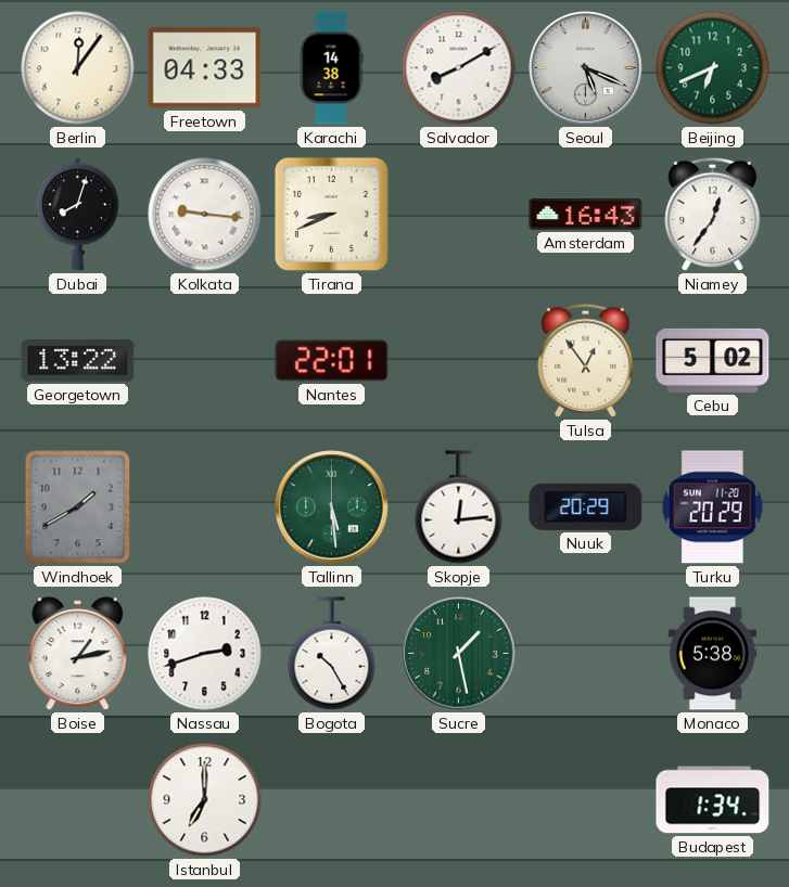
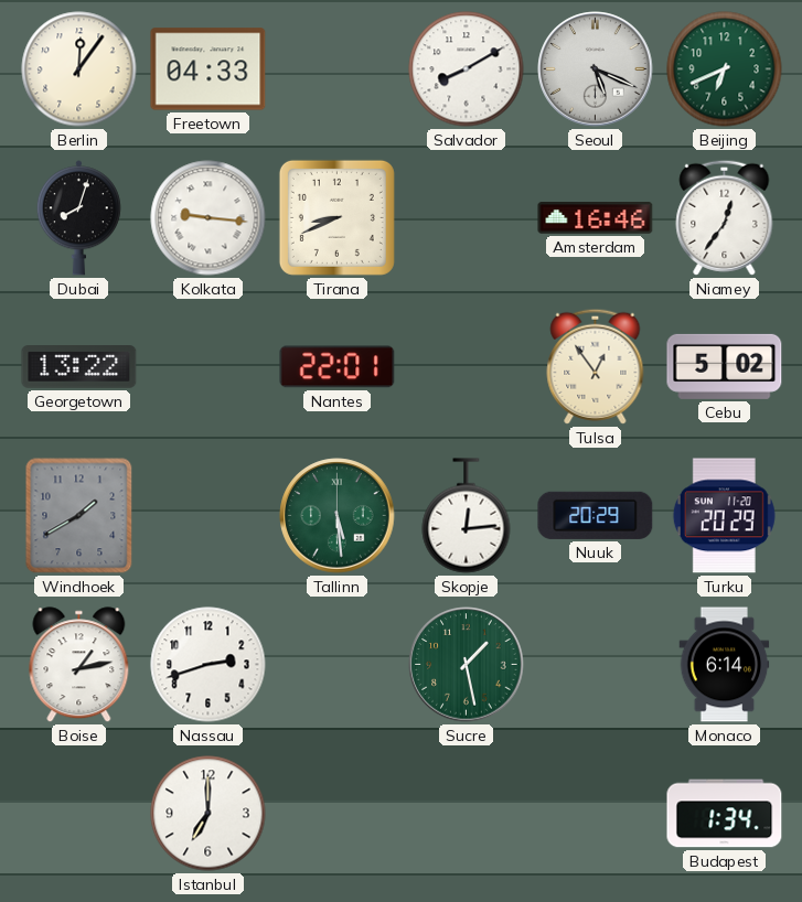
Karachi: 14:38 -> none
Amsterdam: 16:43 -> 16:46
Bogota: 10:25 -> none
Monaco: 5:38 -> 6:14
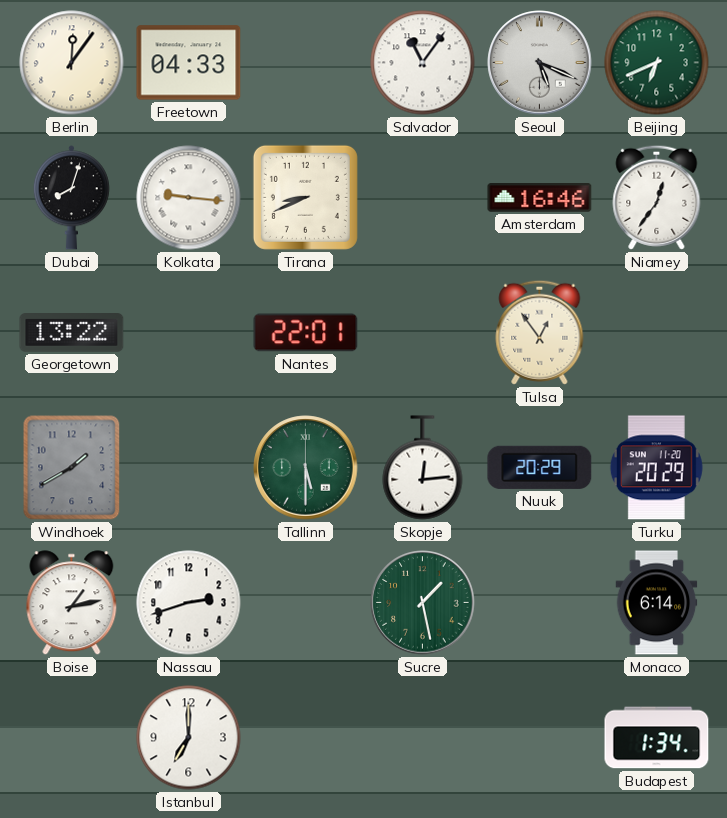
Salvador: 8:10 -> 11:06
Cebu: 5:02 -> none
Tallinn: 5:29 -> 5:30
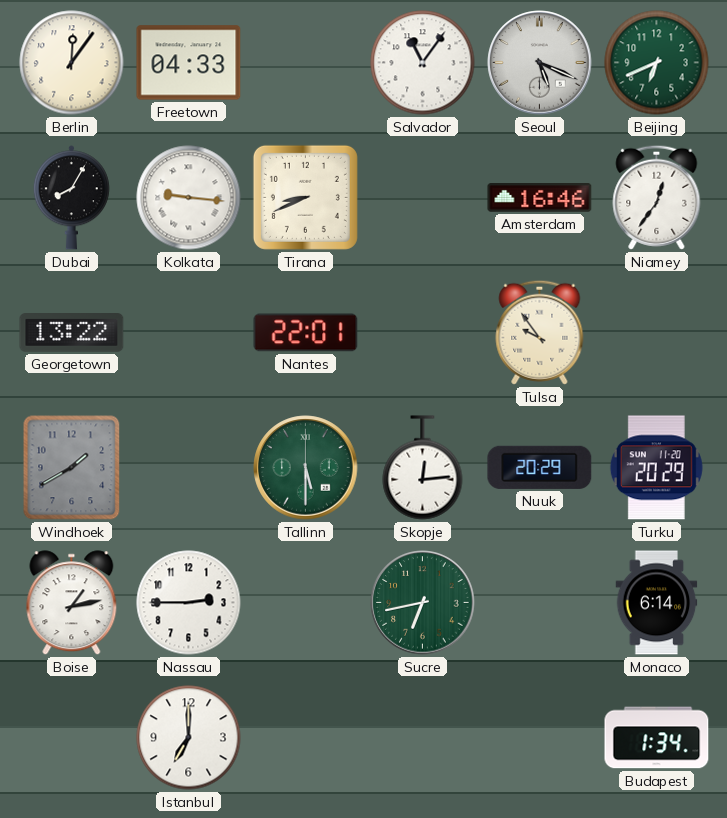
Dubai: 8:03 -> 8:05
Tulsa: 12:54 -> 9:54
Nassau: 2:42 -> 2:45
Sucre: 1:28 -> 6:43
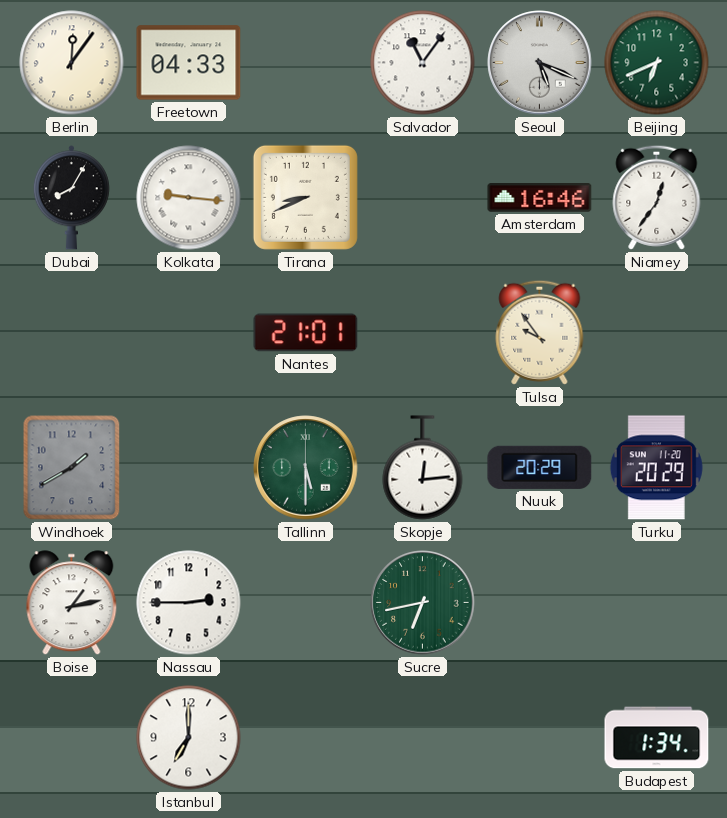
Georgetown: 13:22 -> none
Nantes: 22:01 -> 21:01
Monaco: 6:14 -> none
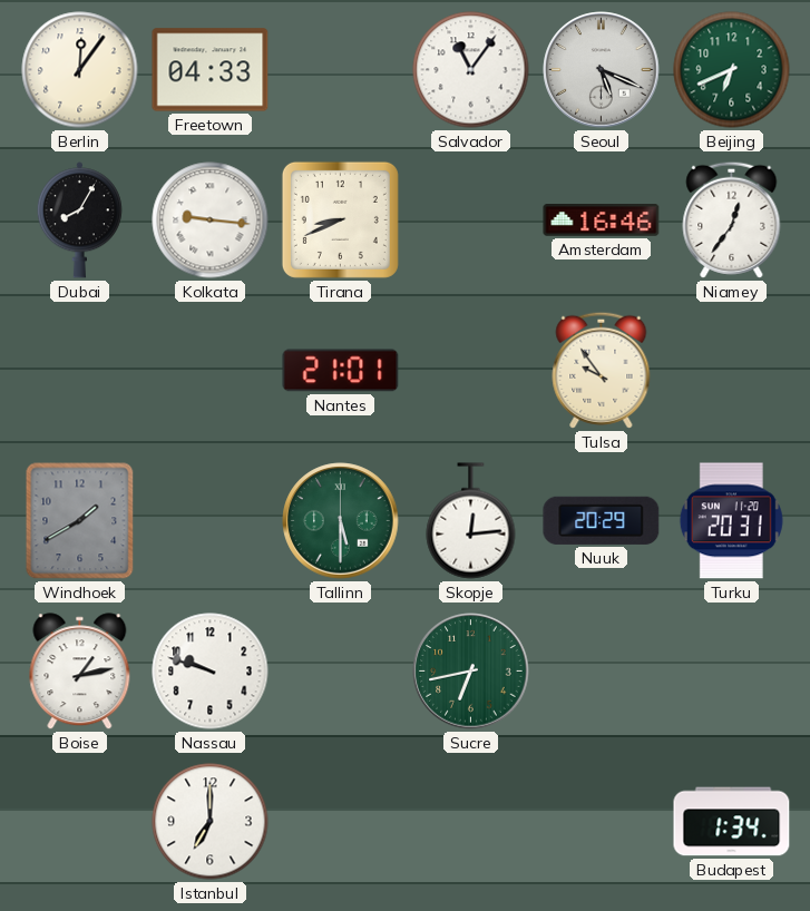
Turku: 20:29 -> 20:31
Nassau: 2:45 -> 9:48
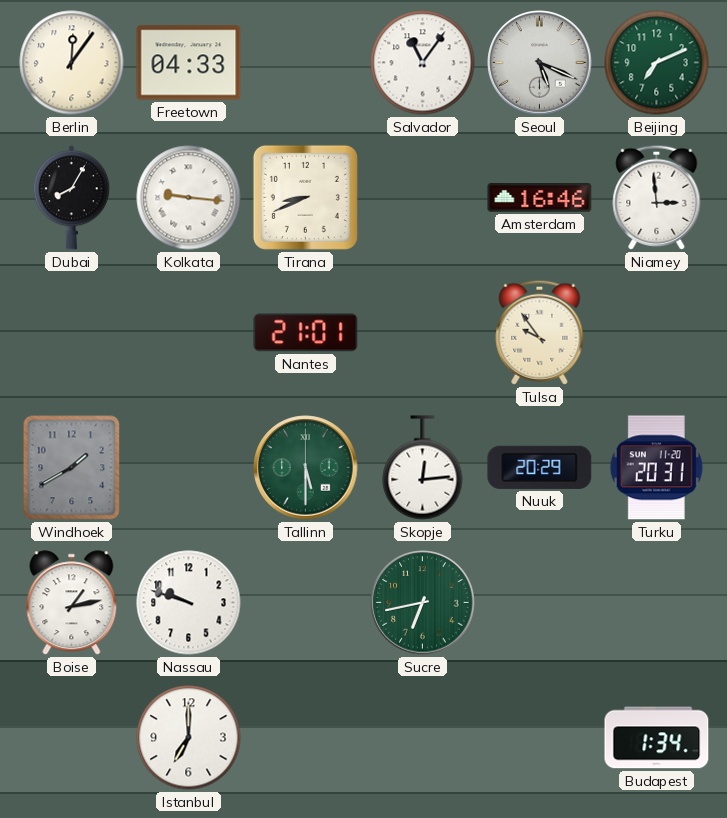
Beijing: 6:41 -> 7:11
Niamey: 12:36 -> 2:59
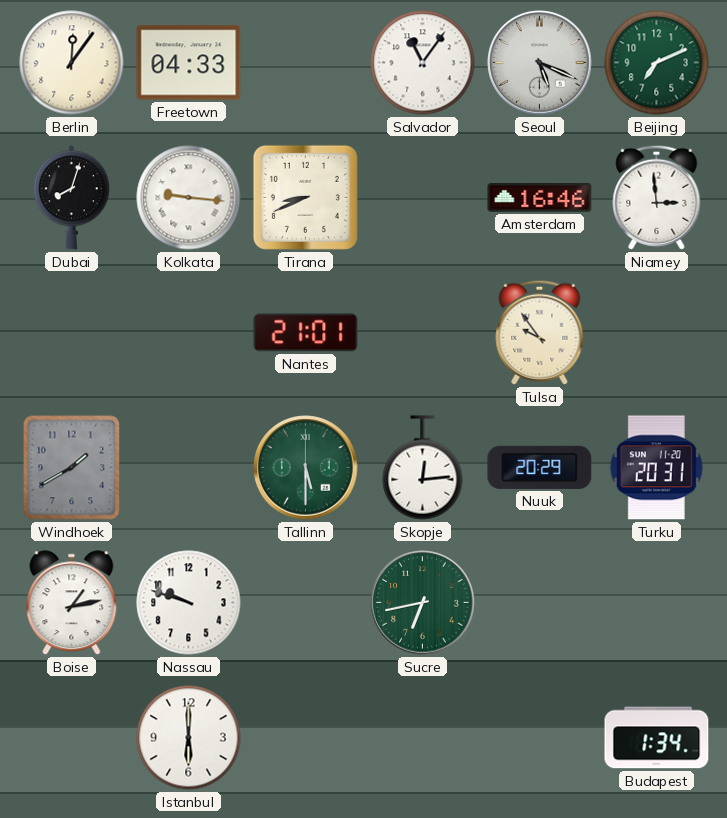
Dubai: 8:05 -> 8:03
Istanbul: 7:00 -> 6:00
